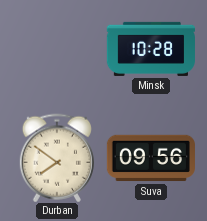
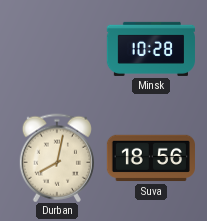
Durban: 7:51 -> 8:02
Suva: 09:56 -> 18:56
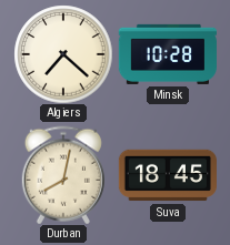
Algiers: none -> 7:22
Suva: 18:56 -> 18:45
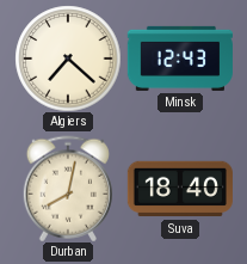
Minsk: 10:28 -> 12:43
Suva: 18:45 -> 18:40
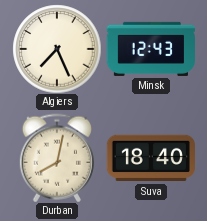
Algiers: 7:22 -> 7:26
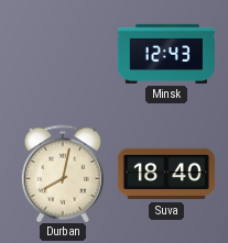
Algiers: 7:26 -> none
